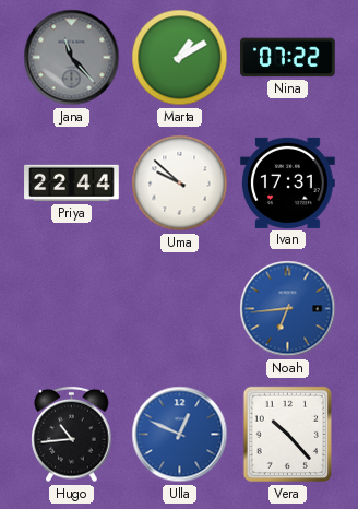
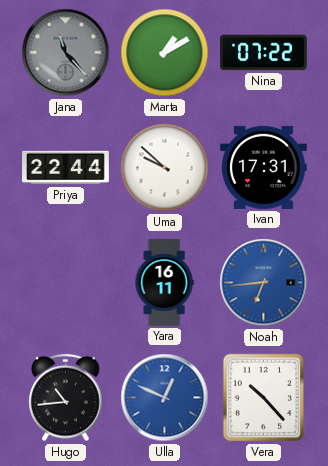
Yara: none -> 16:11
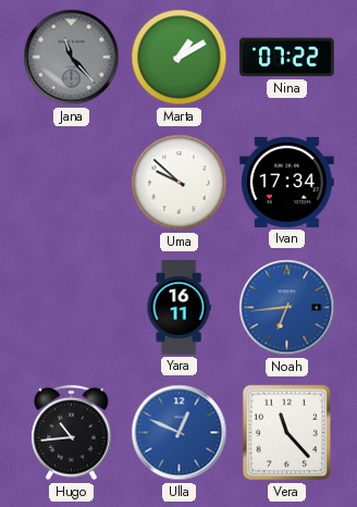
Priya: 22:44 -> none
Ivan: 17:31 -> 17:34
Vera: 10:23 -> 11:23
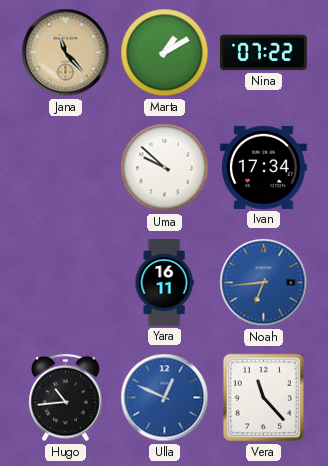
Jana dial: grey -> champagne
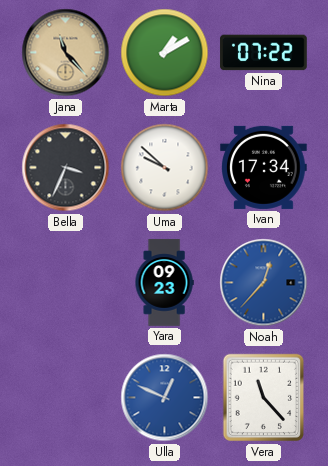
Bella: none -> 3:34
Yara: 16:11 -> 09:23
Noah: 6:44 -> 12:37
Hugo: 10:44 -> none
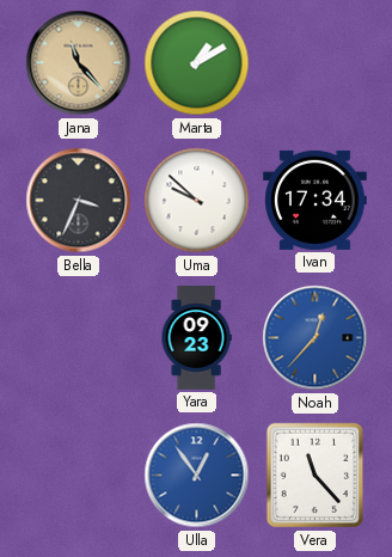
Nina: 07:22 -> none
Ulla: 12:49 -> 12:54
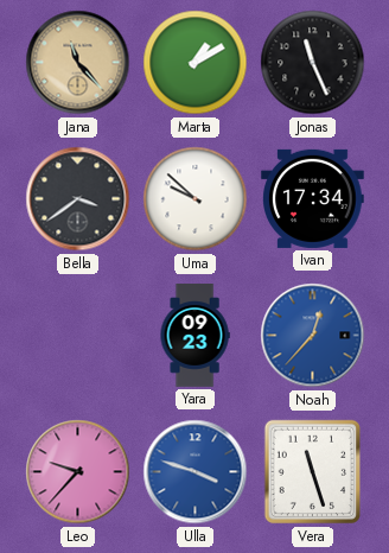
Jonas: none -> 11:26
Bella: 3:34 -> 3:39
Leo: none -> 9:37
Ulla: 12:54 -> 3:48
Vera: 11:23 -> 11:27
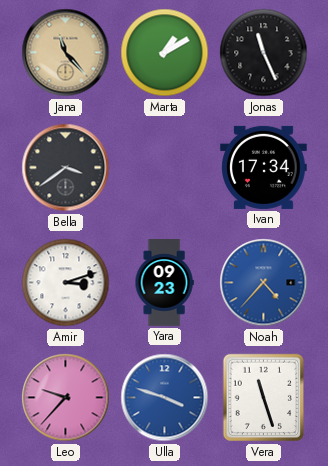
Uma: 9:52 -> none
Amir: none -> 3:12
Noah: 12:37 -> 4:37
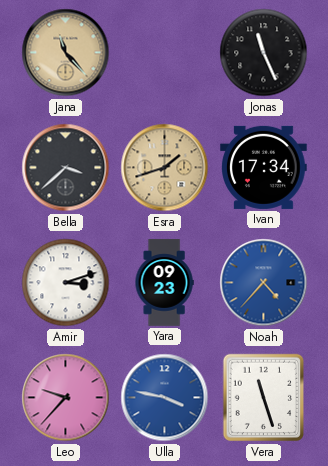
Marta: 1:10 -> none
Bella: 3:39 -> 3:38
Esra: none -> 1:42
Ulla: 3:48 -> 3:47
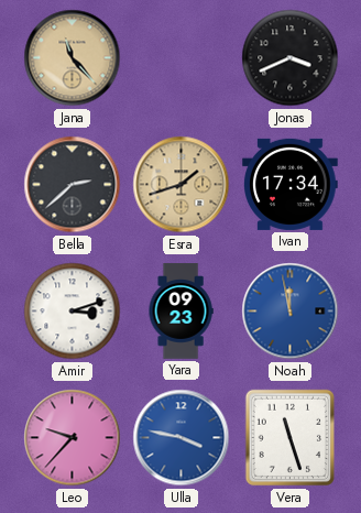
Jonas: 11:26 -> 3:41
Bella: 3:38 -> 2:38
Noah: 4:37 -> 11:58
